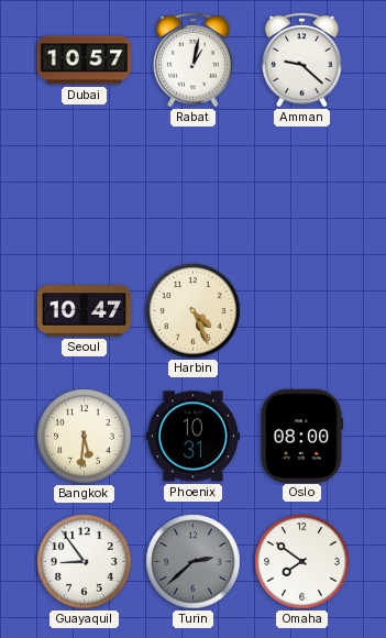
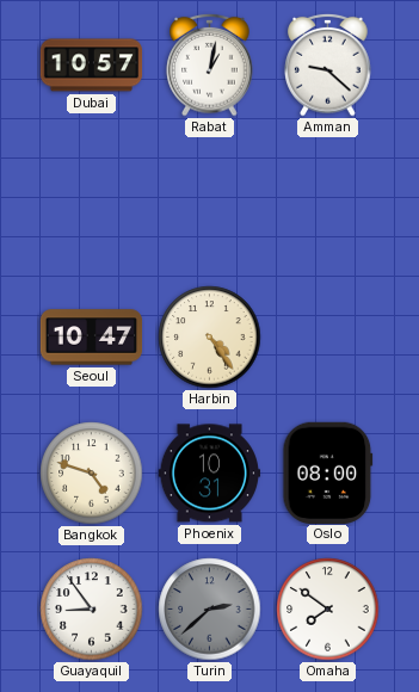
Harbin: 4:26 -> 4:24
Bangkok: 5:31 -> 4:48
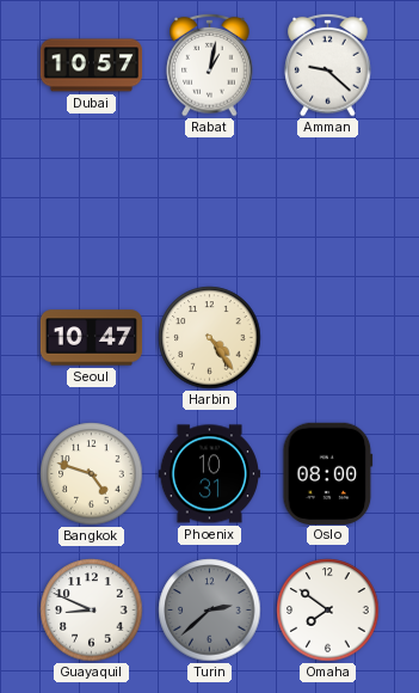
Guayaquil: 8:54 -> 8:49
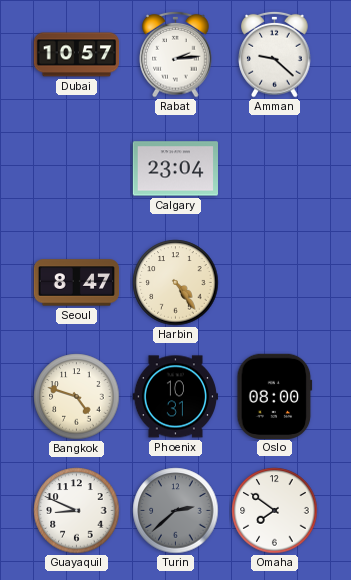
Rabat: 1:02 -> 2:14
Calgary: none -> 23:04
Seoul: 10:47 -> 8:47
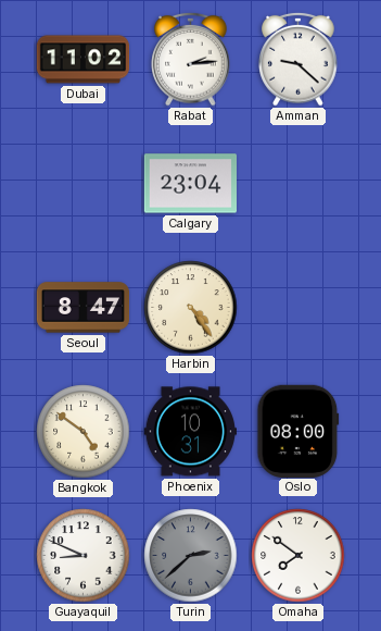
Dubai: 10:57 -> 11:02
Bangkok: 4:48 -> 4:51
